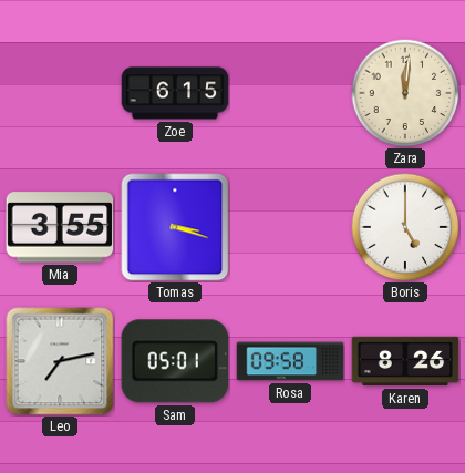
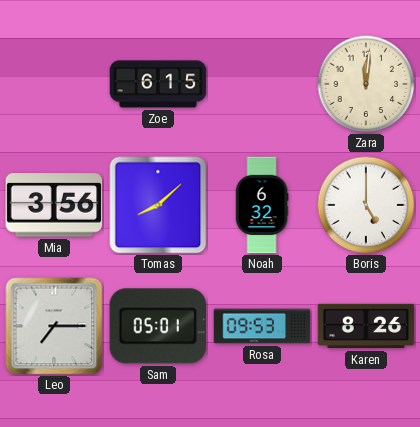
Mia: 3:55 -> 3:56
Tomas: 3:18 -> 8:08
Noah: none -> 6:32
Leo: 7:13 -> 7:15
Rosa: 09:58 -> 09:53
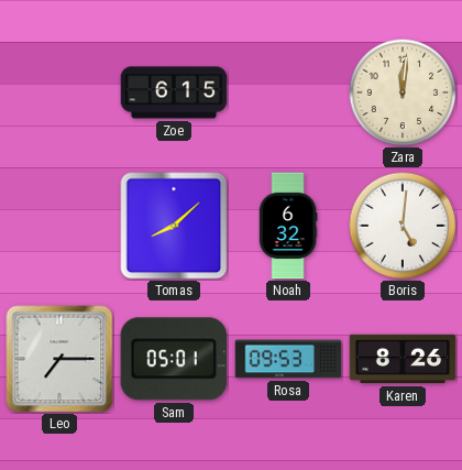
Mia: 3:56 -> none
Boris: 5:00 -> 5:01
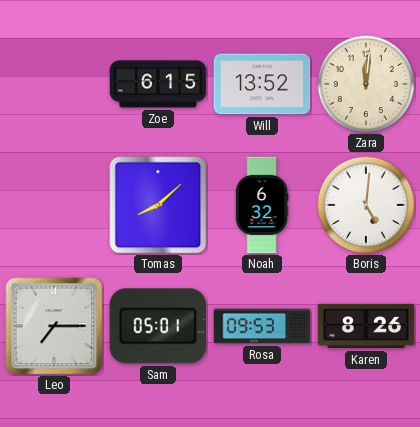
Will: none -> 13:52
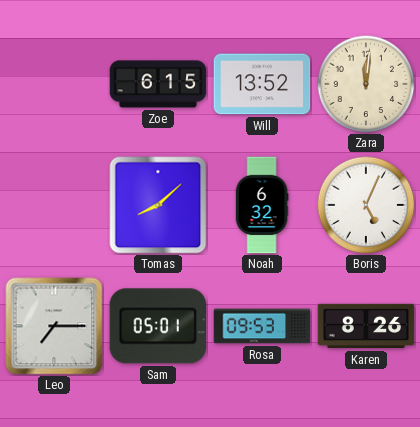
Boris: 5:01 -> 5:04
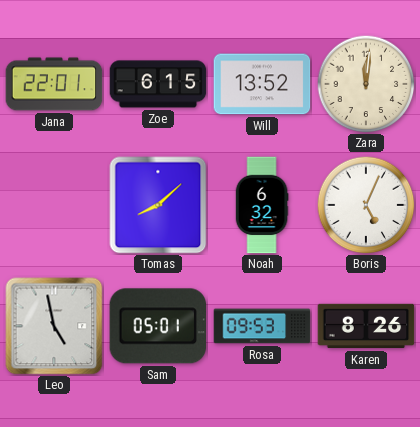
Jana: none -> 22:01
Leo: 7:15 -> 4:58
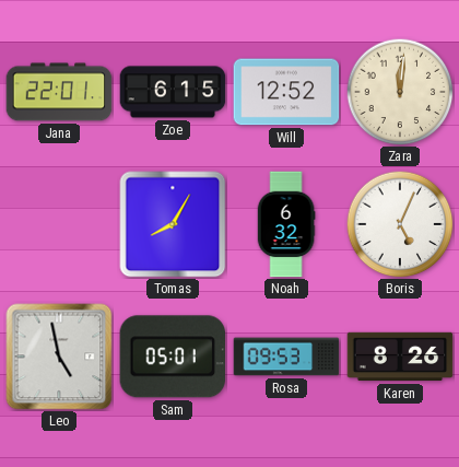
Will: 13:52 -> 12:52
Tomas: 8:08 -> 8:05
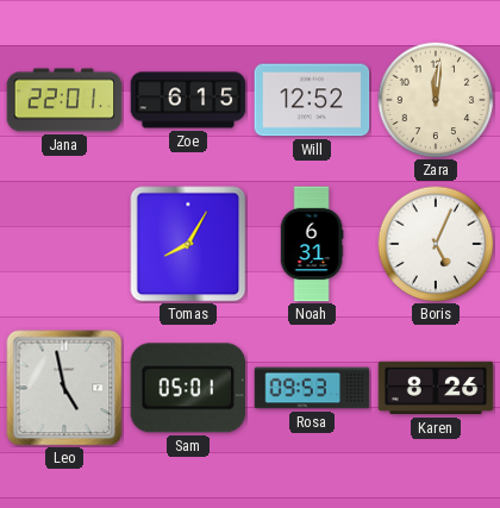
Noah: 6:32 -> 6:31
